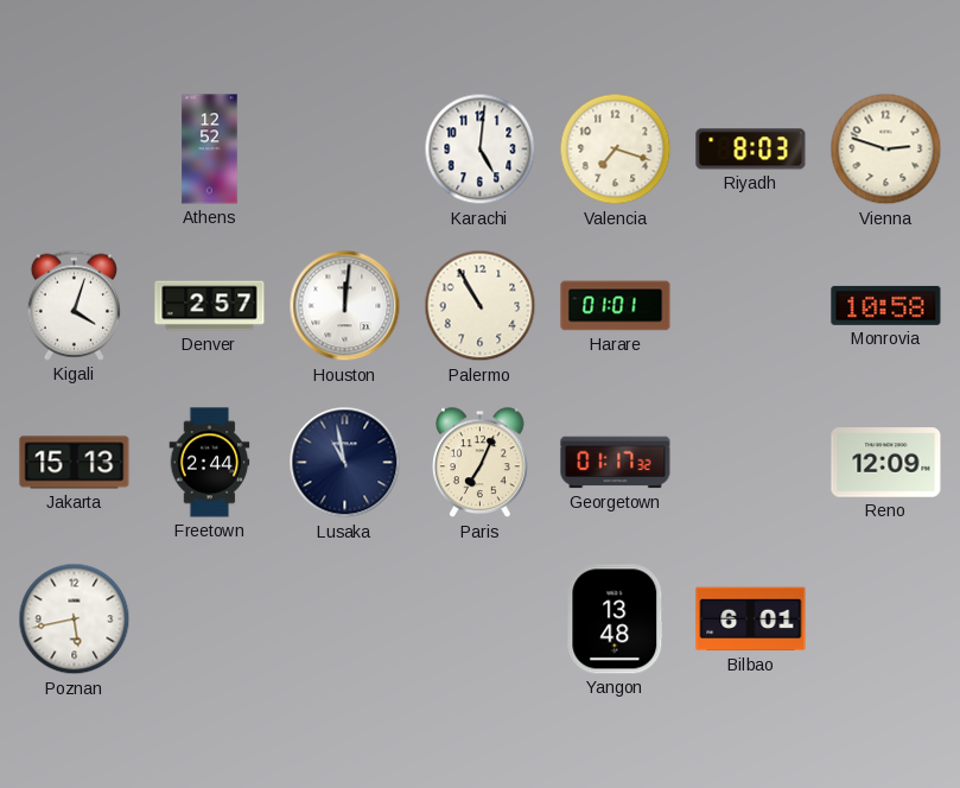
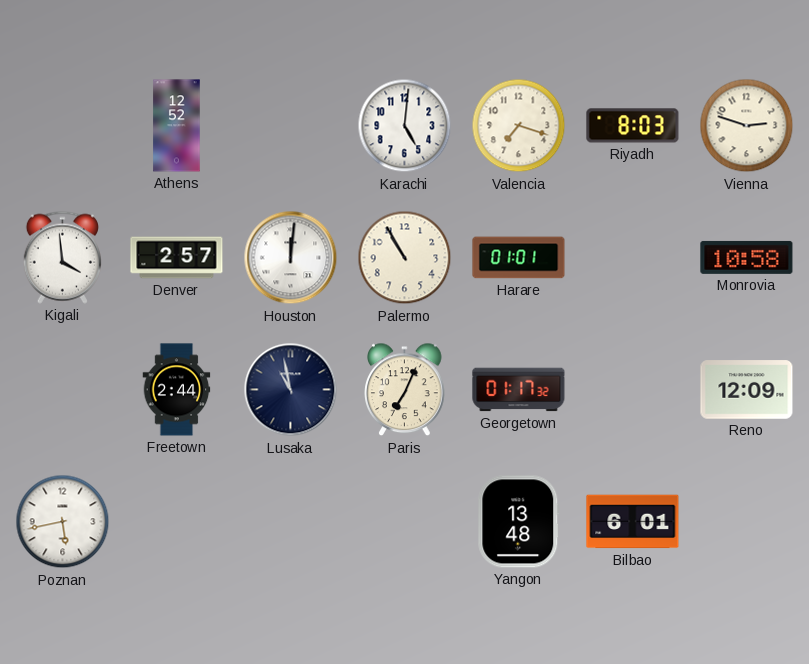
Kigali: 4:03 -> 3:59
Jakarta: 15:13 -> none
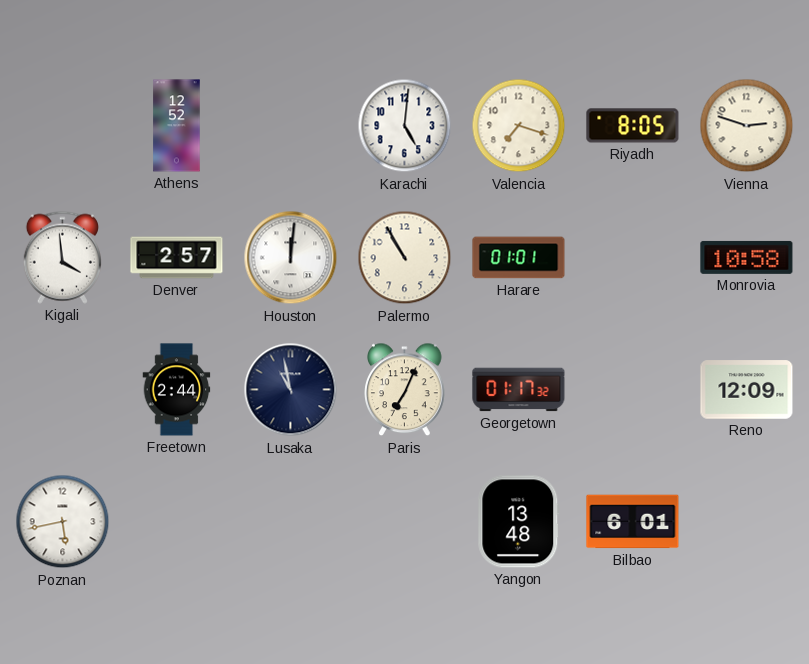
Riyadh: 8:03 -> 8:05
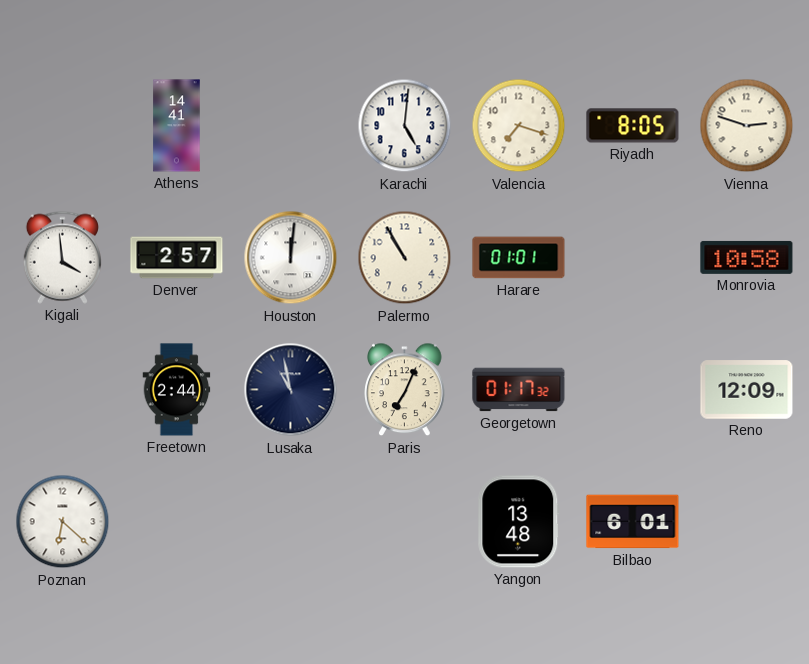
Athens: 12:52 -> 14:41
Poznan: 5:43 -> 6:22
